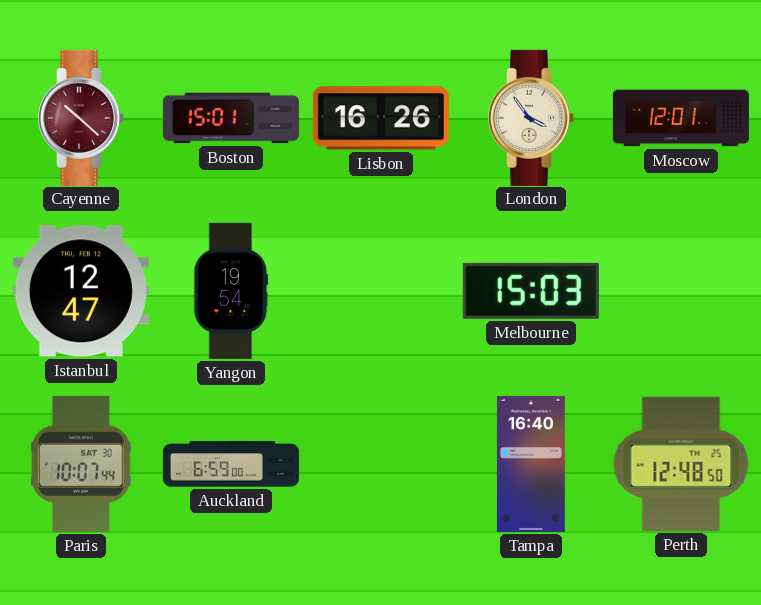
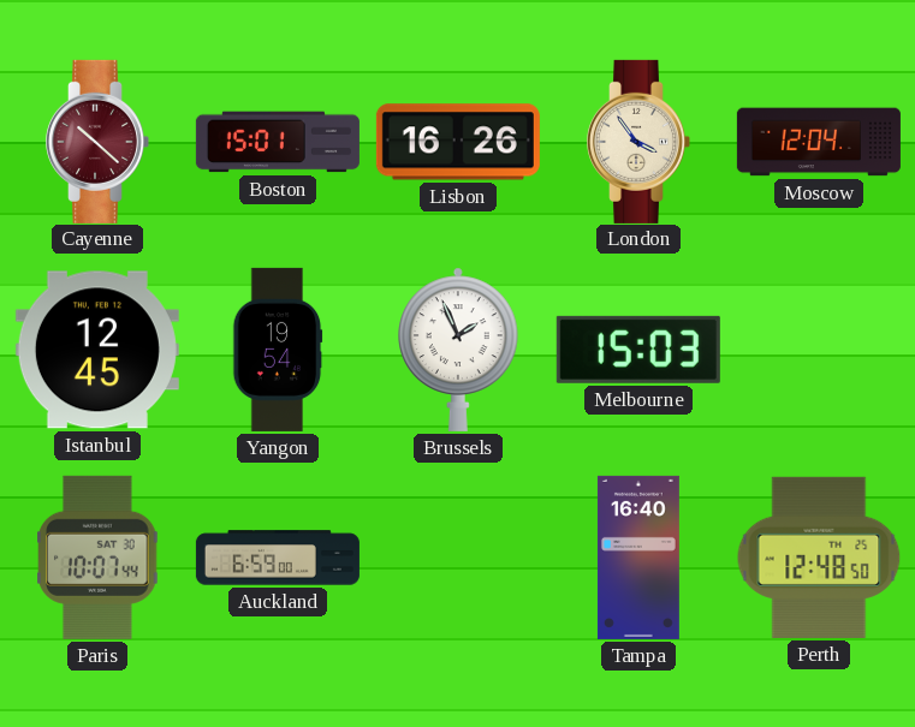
Moscow: 12:01 -> 12:04
Istanbul: 12:47 -> 12:45
Brussels: none -> 1:56
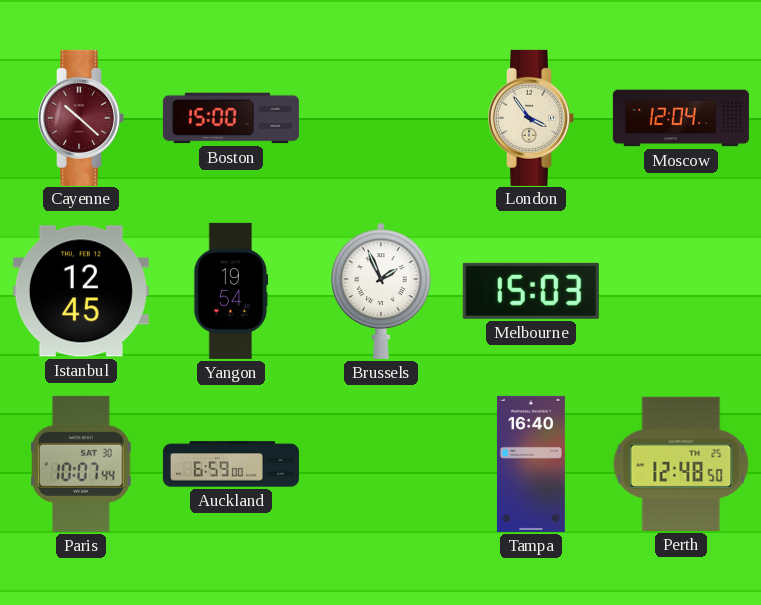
Boston: 15:01 -> 15:00
Lisbon: 16:26 -> none
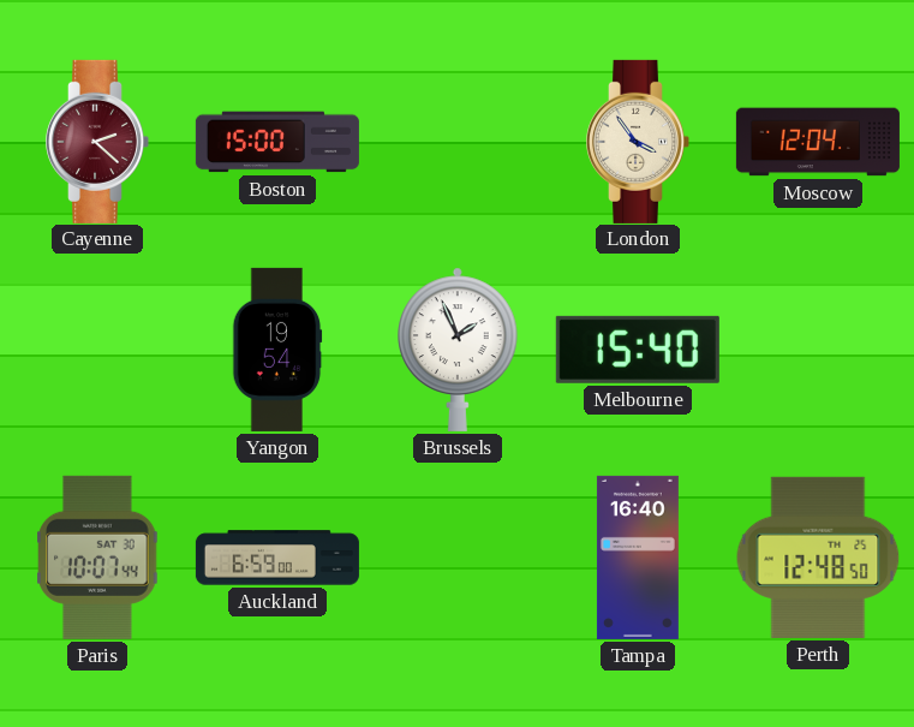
Cayenne: 10:22 -> 2:22
Istanbul: 12:45 -> none
Melbourne: 15:03 -> 15:40
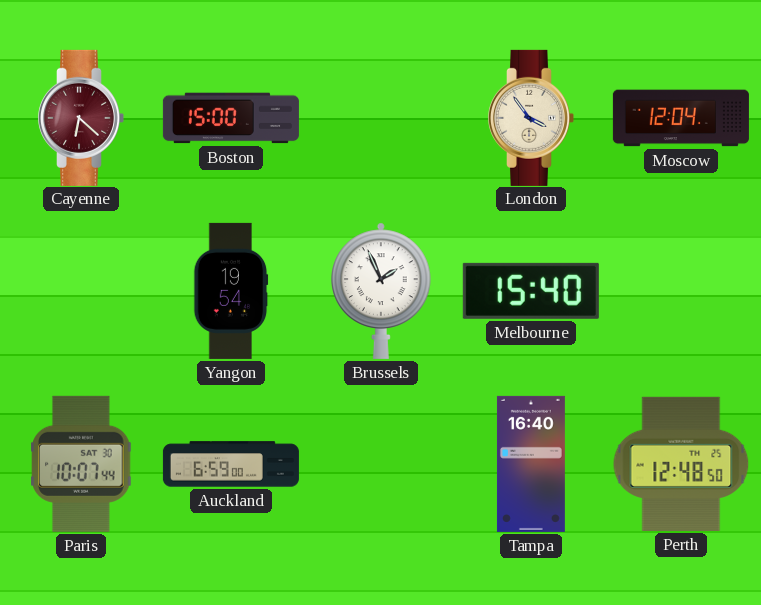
Cayenne: 2:22 -> 6:22
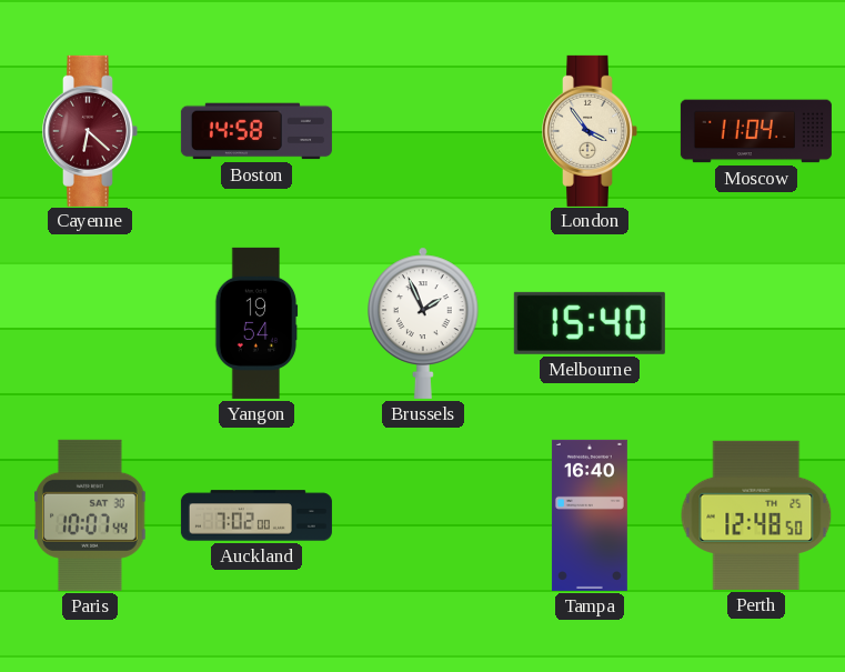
Boston: 15:00 -> 14:58
Moscow: 12:04 -> 11:04
Auckland: 6:59 -> 7:02
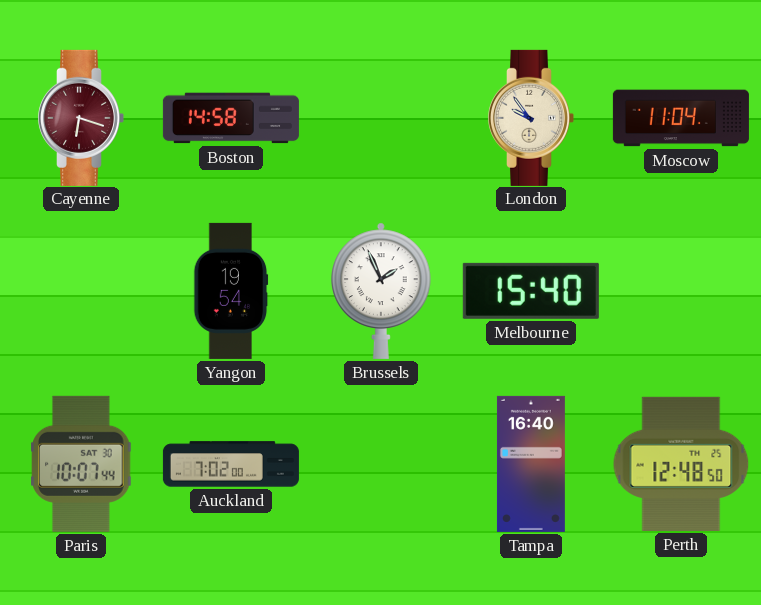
Cayenne: 6:22 -> 6:18
London: 3:54 -> 9:54
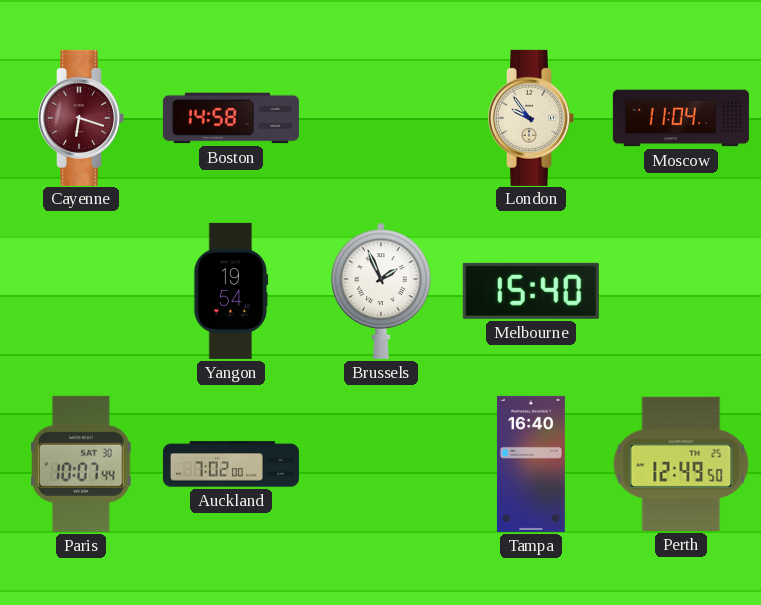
Perth: 12:48 -> 12:49
